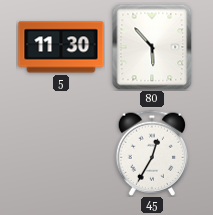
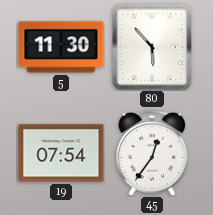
19: none -> 07:54
45: 12:35 -> 12:36
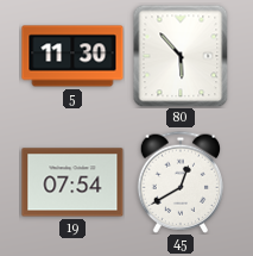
45: 12:36 -> 12:40
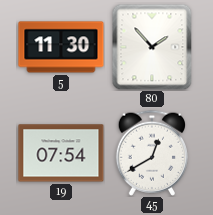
80: 5:53 -> 1:53
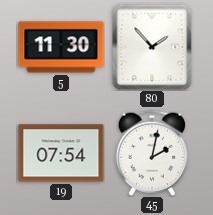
45: 12:40 -> 2:02
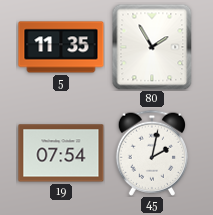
5: 11:30 -> 11:35
80: 1:53 -> 1:55
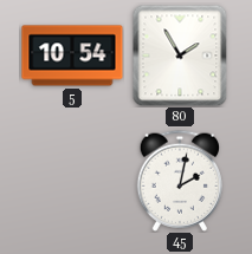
5: 11:35 -> 10:54
19: 07:54 -> none
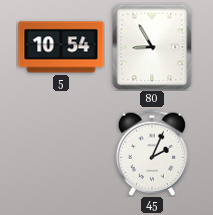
80: 1:55 -> 8:55
45: 2:02 -> 2:04
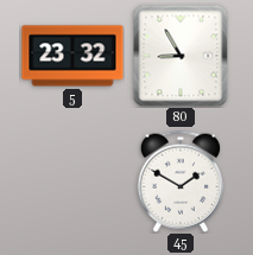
5: 10:54 -> 23:32
45: 2:04 -> 1:50
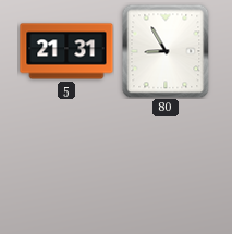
5: 23:32 -> 21:31
45: 1:50 -> none
